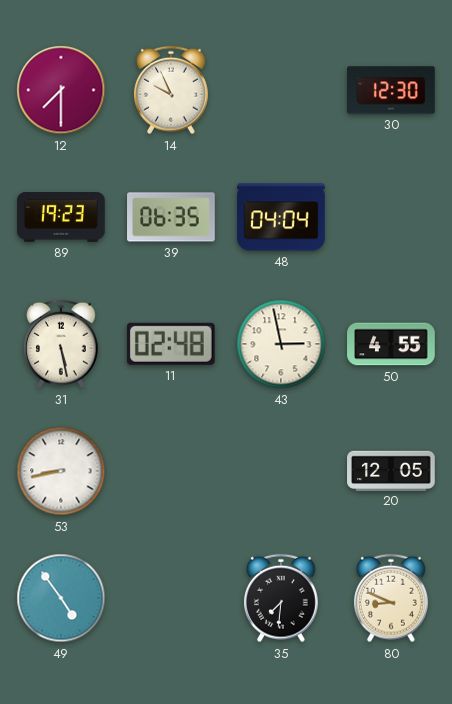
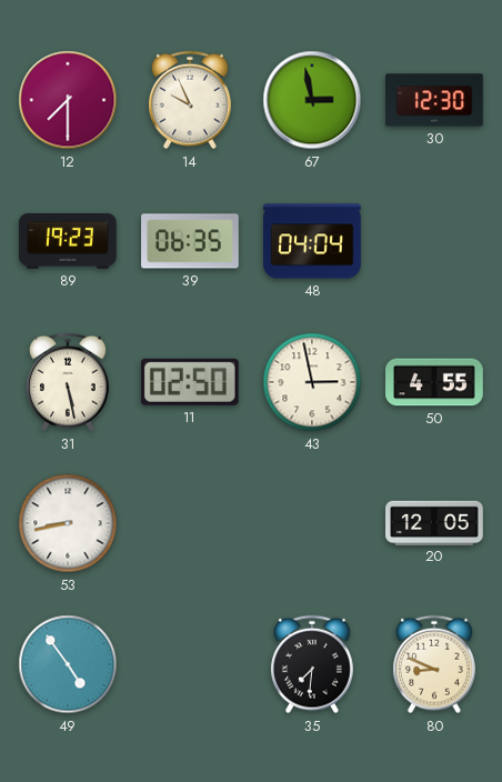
67: none -> 2:58
11: 02:48 -> 02:50
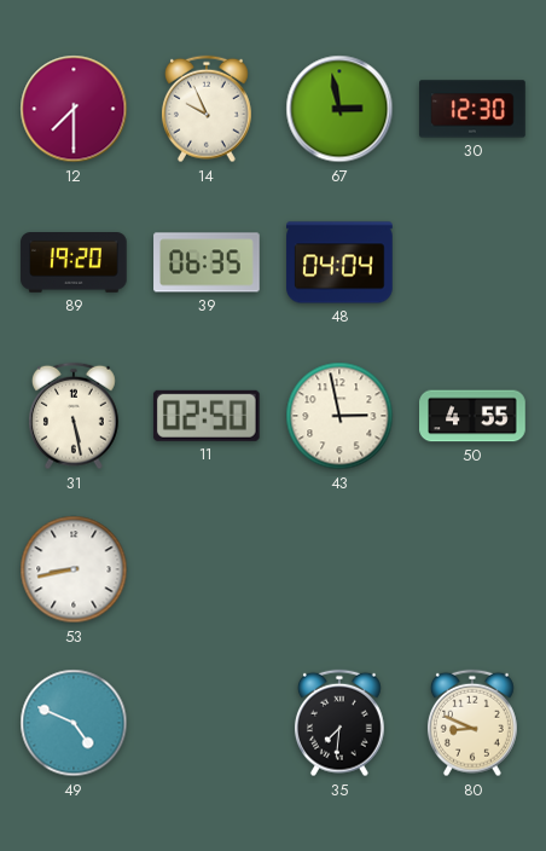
89: 19:23 -> 19:20
20: 12:05 -> none
49: 4:54 -> 4:49
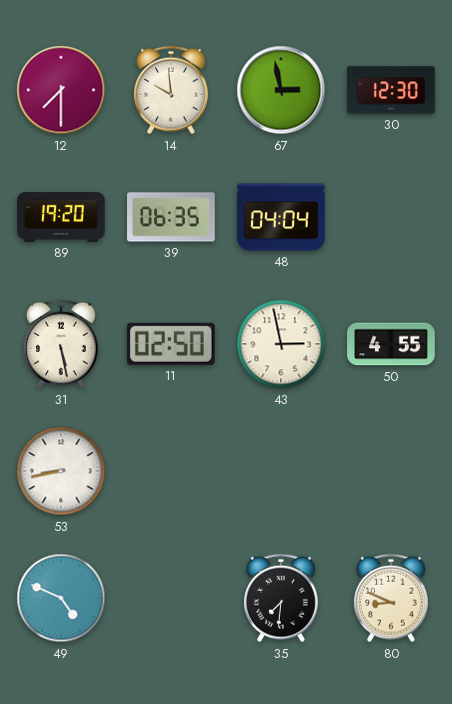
14: 9:56 -> 9:59
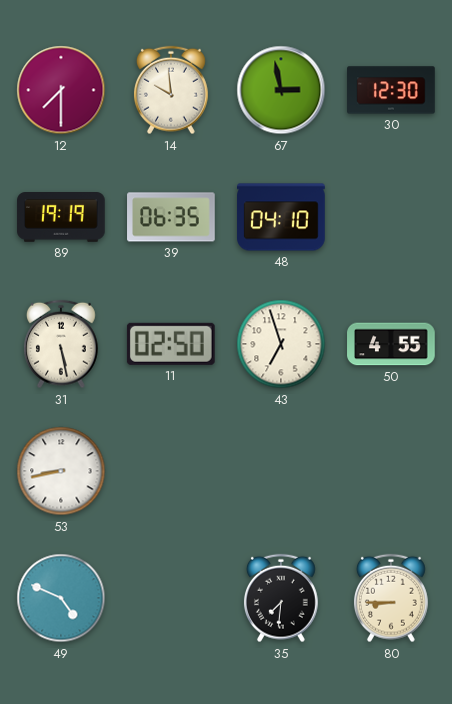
89: 19:20 -> 19:19
48: 04:04 -> 04:10
43: 2:58 -> 6:57
80: 8:49 -> 8:45
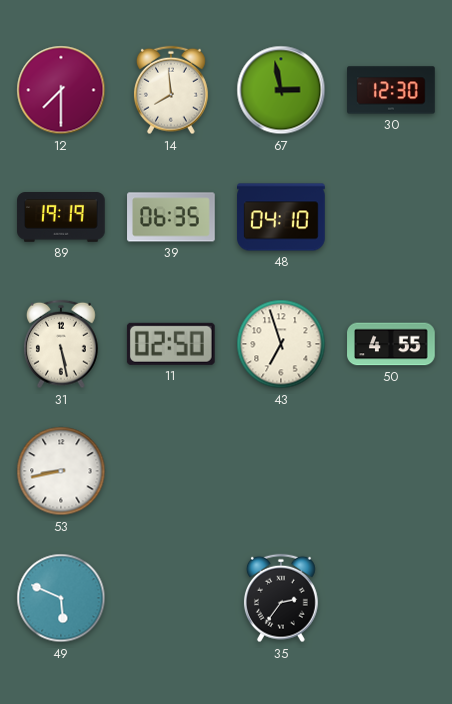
14: 9:59 -> 7:59
49: 4:49 -> 5:49
35: 7:31 -> 2:36
80: 8:45 -> none
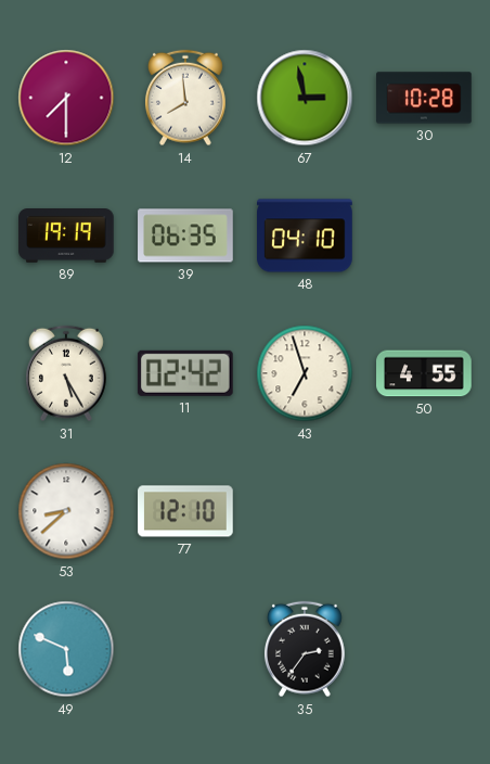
30: 12:30 -> 10:28
31: 5:28 -> 5:25
11: 02:50 -> 02:42
53: 8:43 -> 8:38
77: none -> 12:10
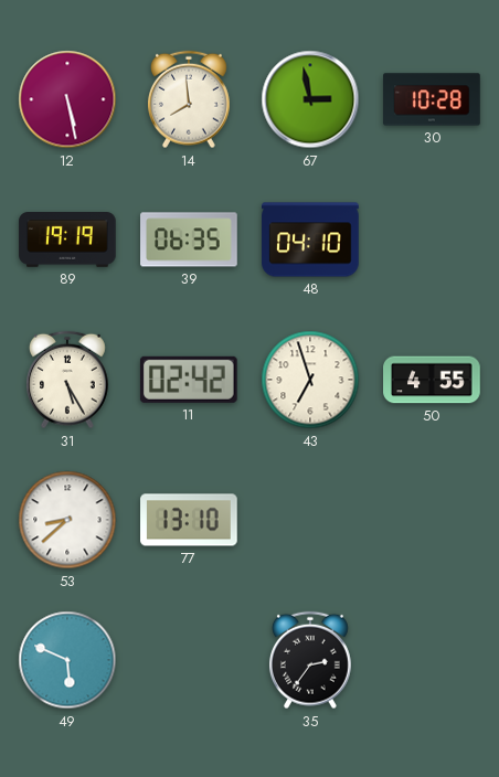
12: 7:30 -> 5:28
77: 12:10 -> 13:10
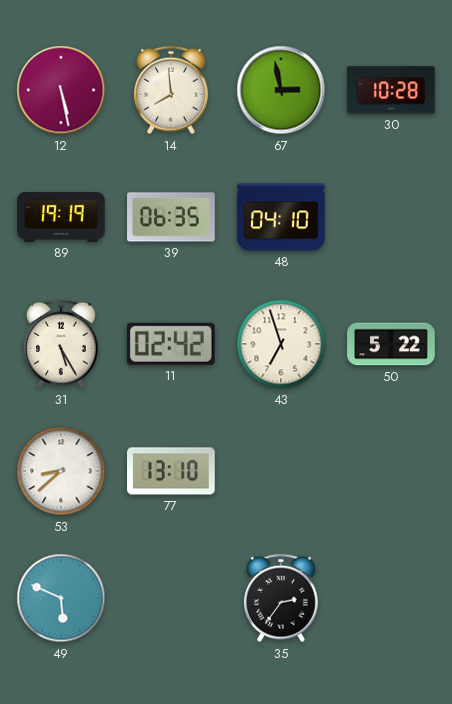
50: 4:55 -> 5:22
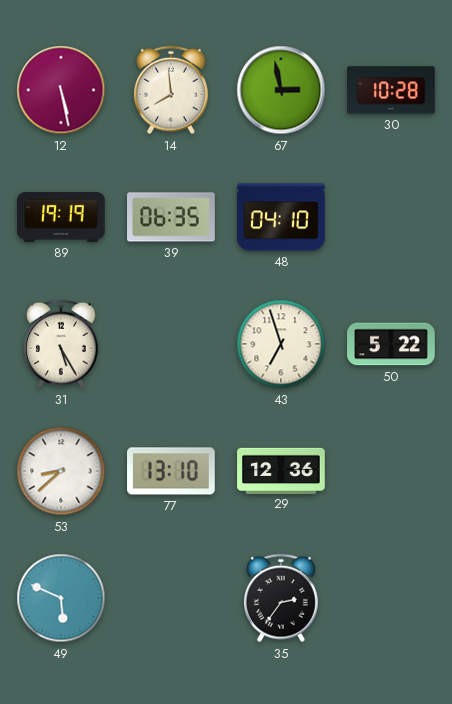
11: 02:42 -> none
29: none -> 12:36
